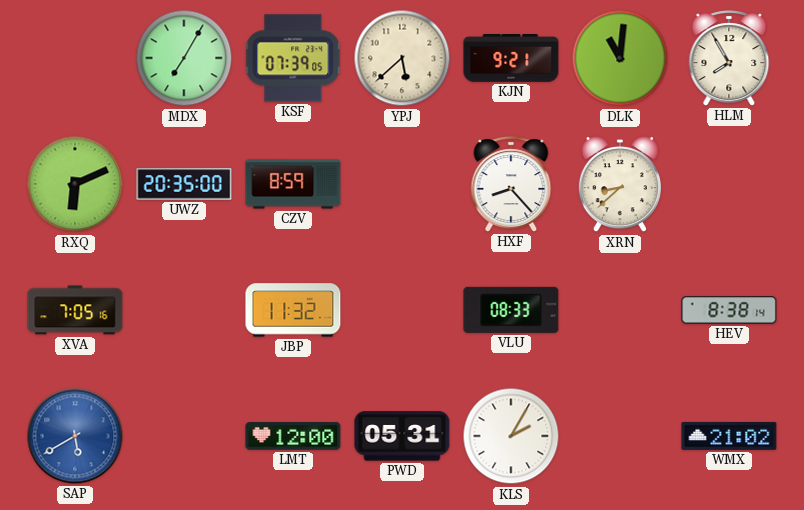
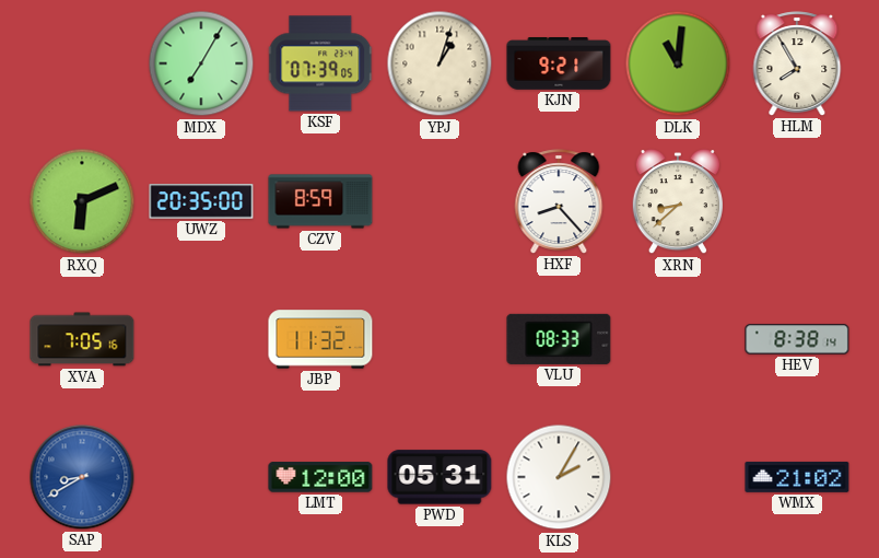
YPJ: 5:38 -> 1:03
SAP: 5:40 -> 8:40
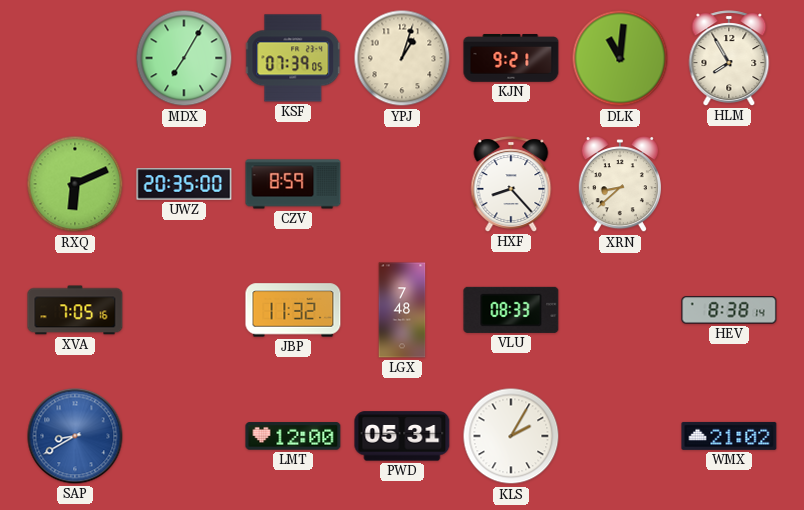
LGX: none -> 7:48
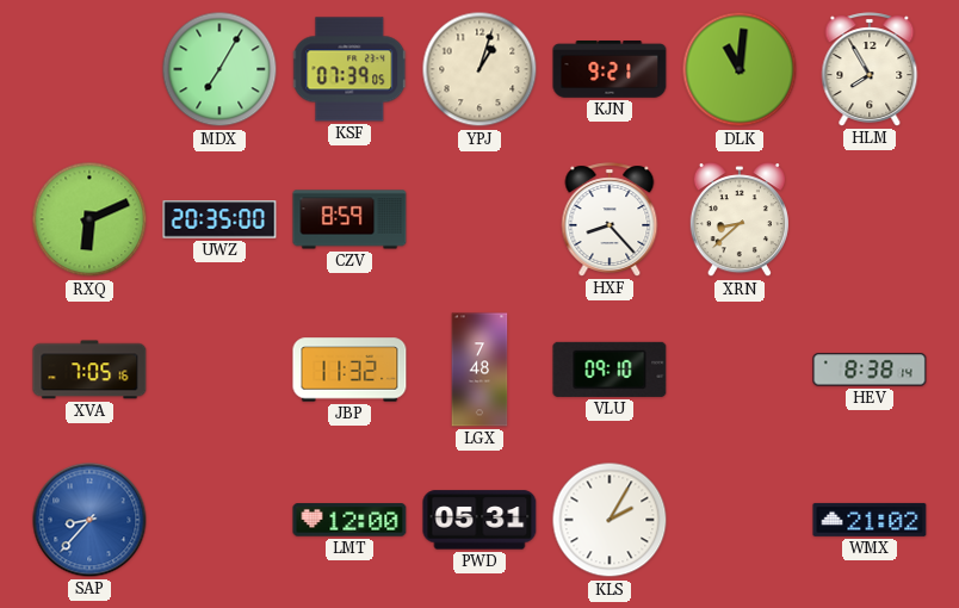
VLU: 08:33 -> 09:10
SAP: 8:40 -> 8:37
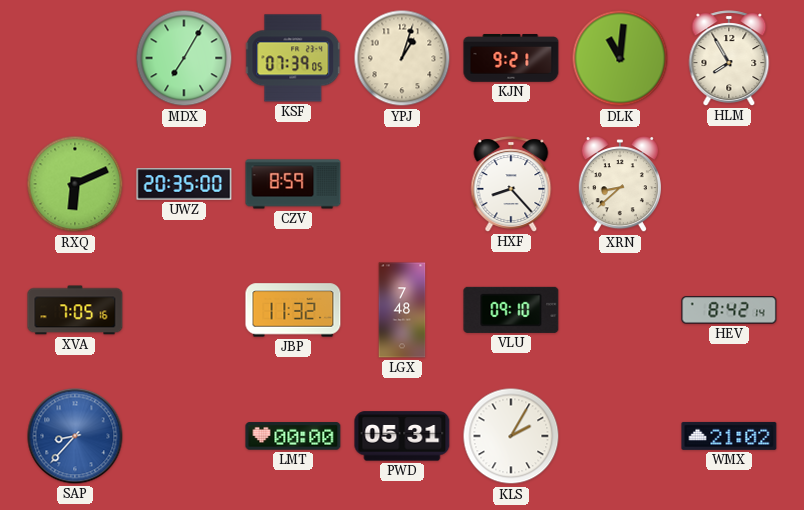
HEV: 8:38 -> 8:42
LMT: 12:00 -> 00:00
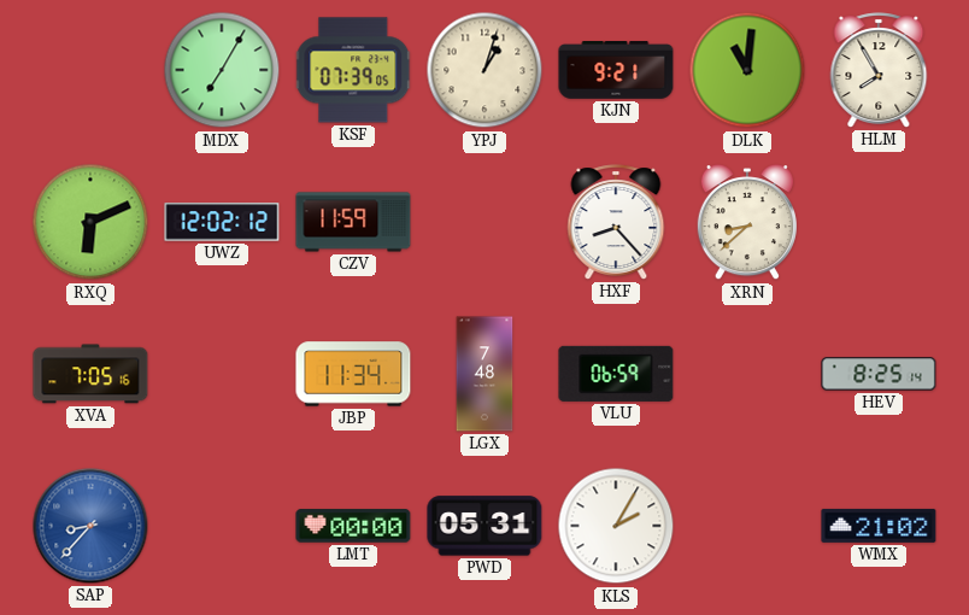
UWZ: 20:35 -> 12:02
CZV: 8:59 -> 11:59
JBP: 11:32 -> 11:34
VLU: 09:10 -> 06:59
HEV: 8:42 -> 8:25
